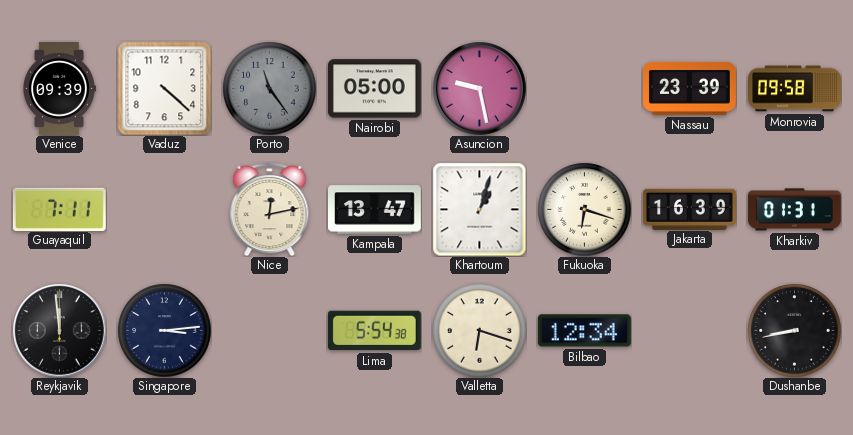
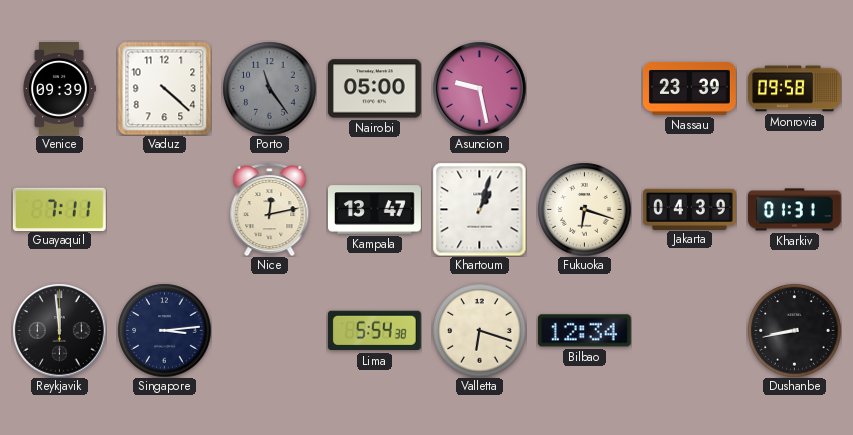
Jakarta: 16:39 -> 04:39
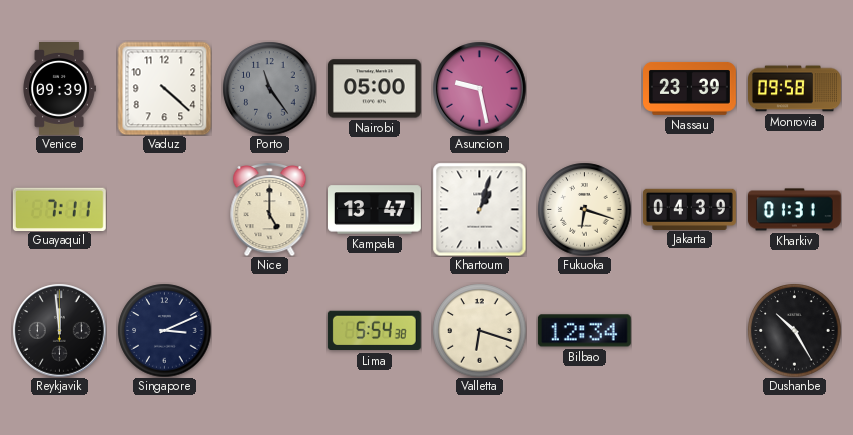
Nice: 12:13 -> 5:00
Singapore: 3:14 -> 3:11
Dushanbe: 8:43 -> 10:25
